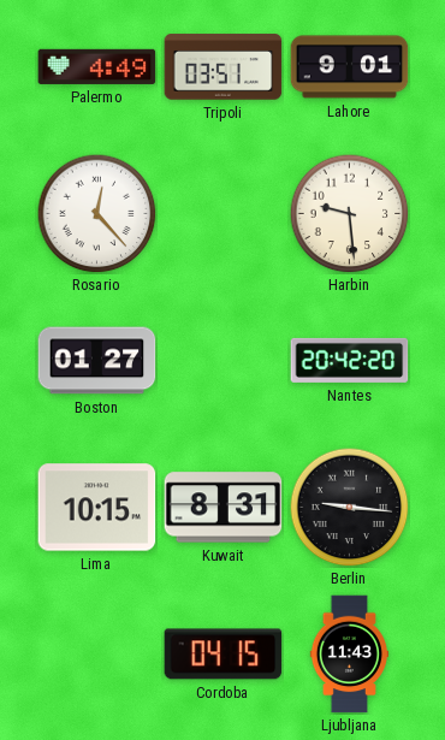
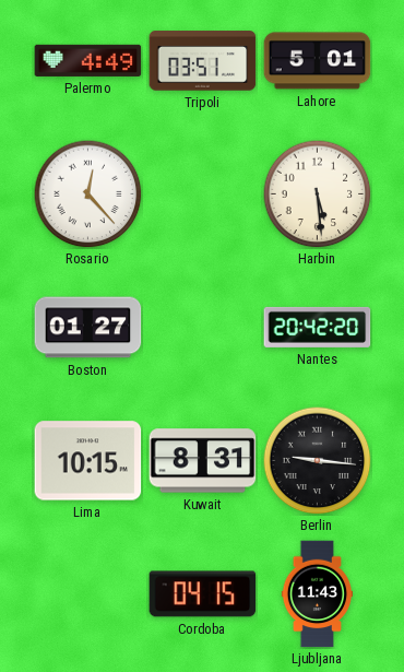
Lahore: 9:01 -> 5:01
Harbin: 9:29 -> 5:29
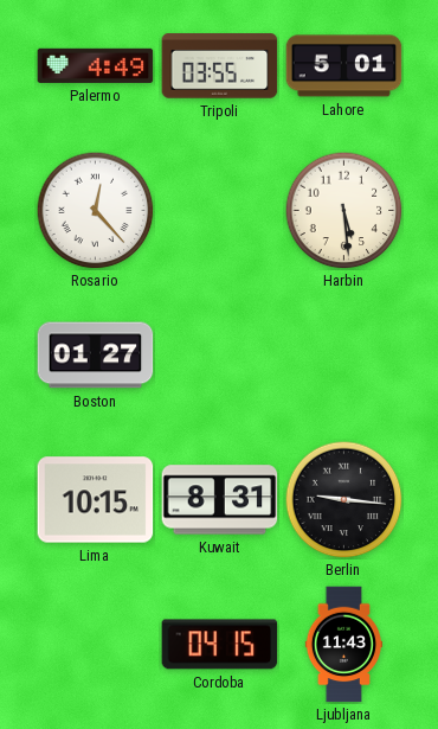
Tripoli: 03:51 -> 03:55
Nantes: 20:42 -> none
